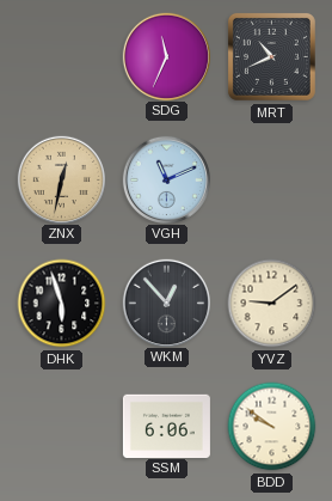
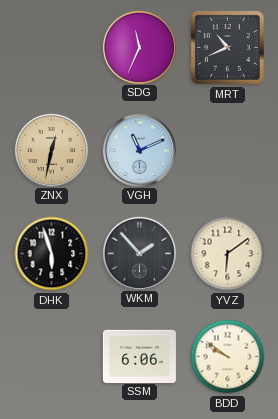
WKM: 12:53 -> 1:53
YVZ: 9:09 -> 6:09
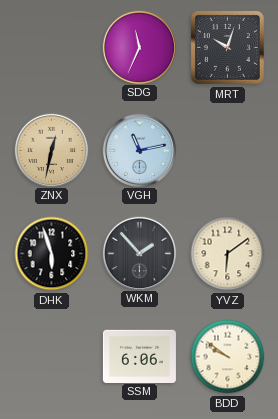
MRT: 10:41 -> 10:03
VGH: 11:11 -> 11:13
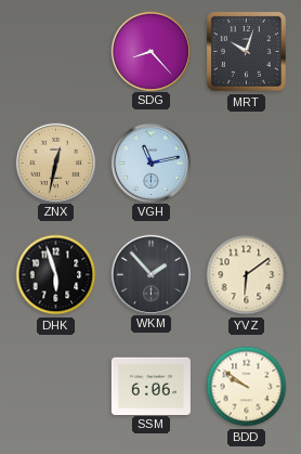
SDG: 11:34 -> 8:23
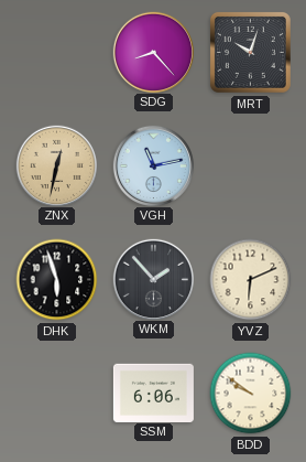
YVZ: 6:09 -> 6:11
